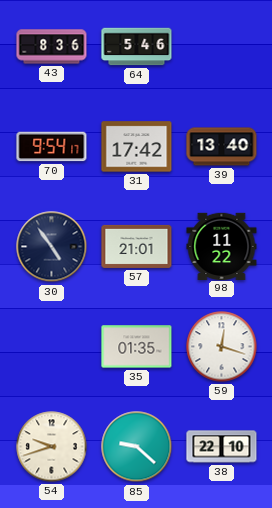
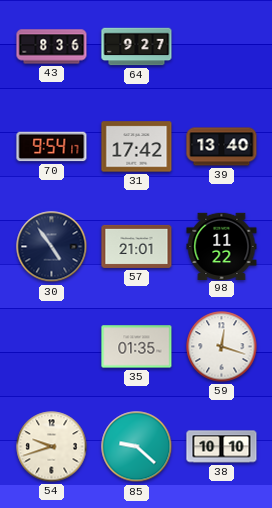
64: 5:46 -> 9:27
38: 22:10 -> 10:10
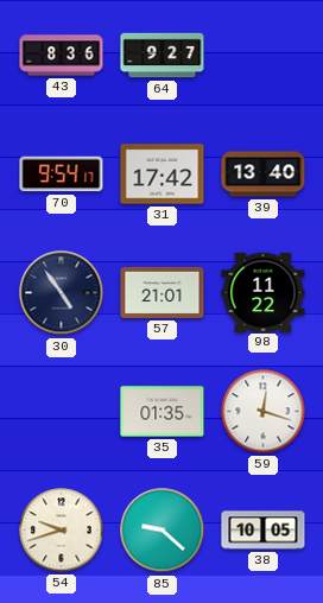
38: 10:10 -> 10:05
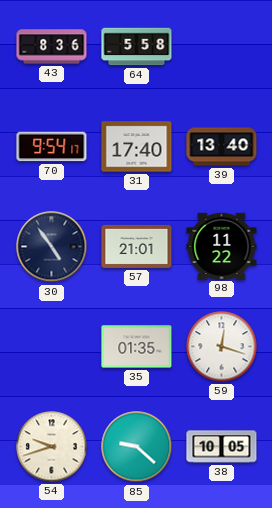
64: 9:27 -> 5:58
31: 17:42 -> 17:40
